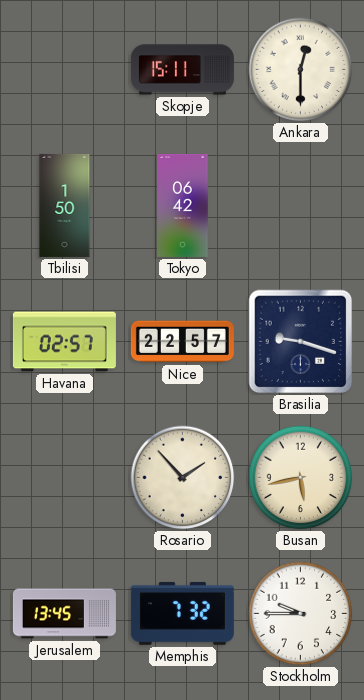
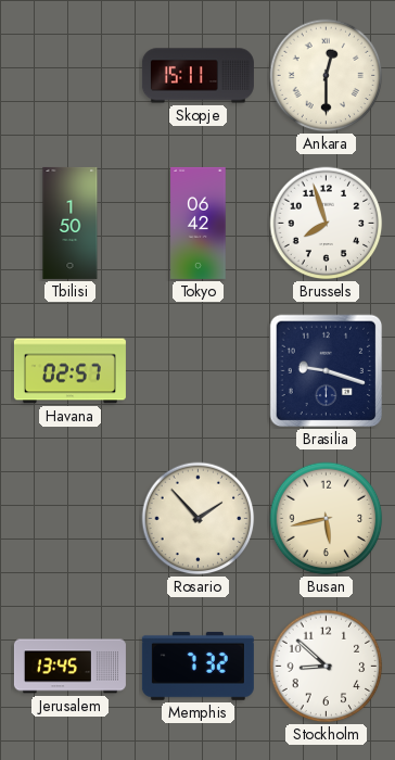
Brussels: none -> 7:57
Nice: 22:57 -> none
Stockholm: 9:45 -> 8:52
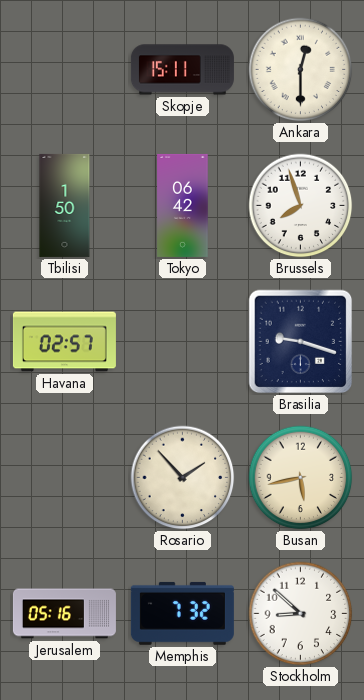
Jerusalem: 13:45 -> 05:16
